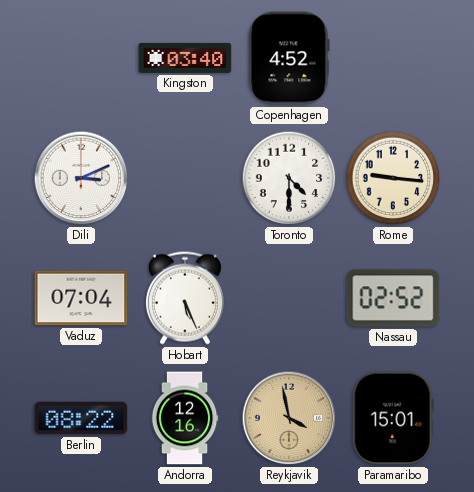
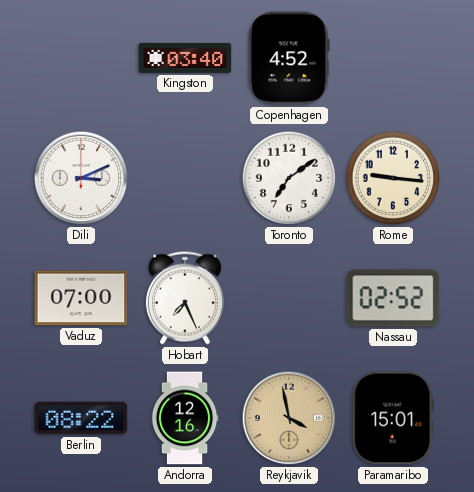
Toronto: 4:30 -> 7:09
Vaduz: 07:04 -> 07:00
Hobart: 5:26 -> 7:26
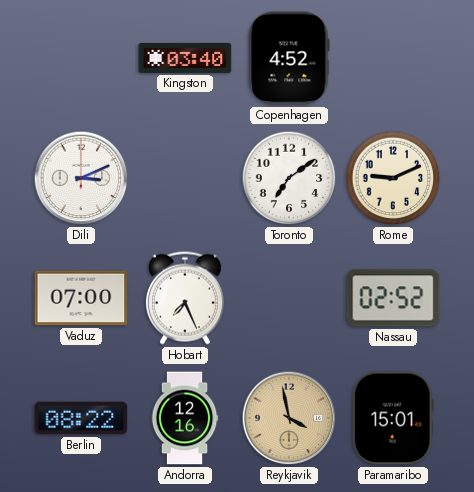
Rome: 9:16 -> 9:11
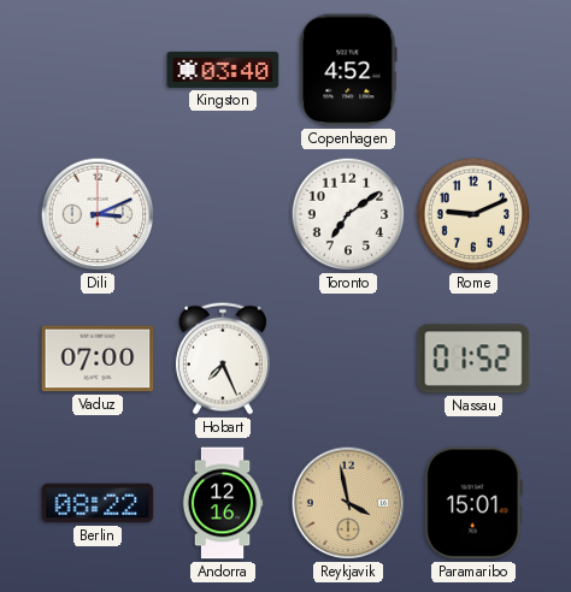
Nassau: 02:52 -> 01:52
